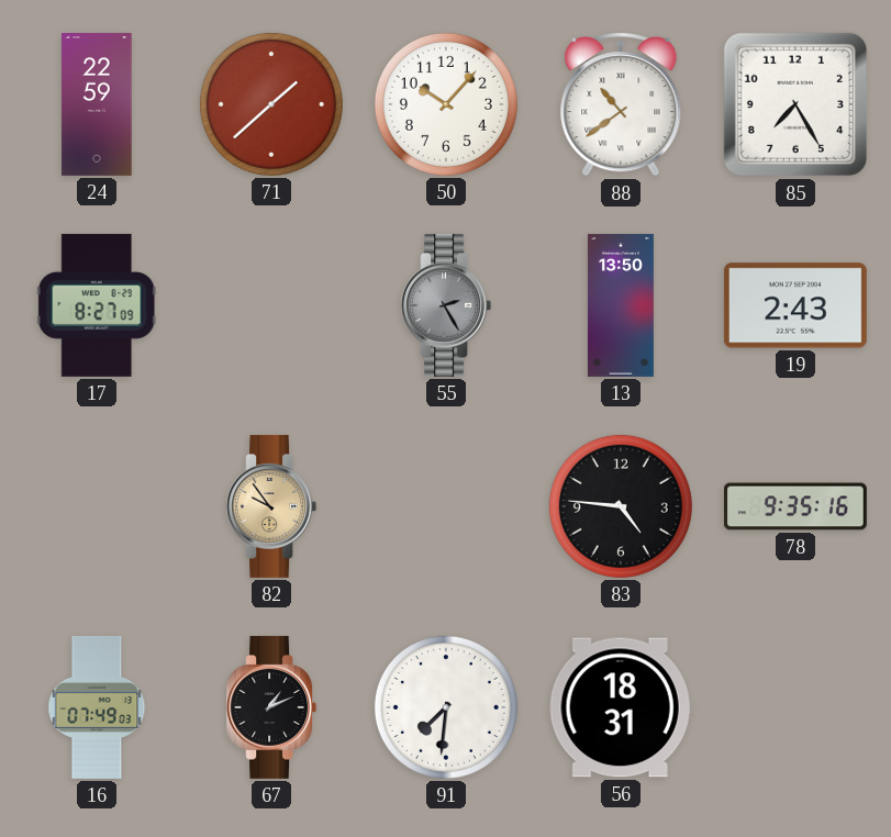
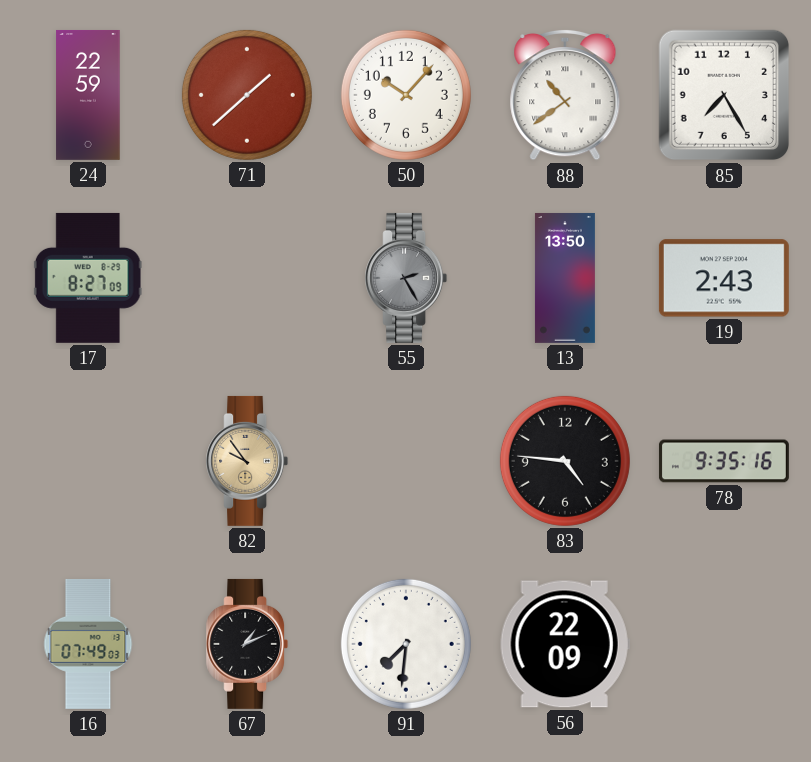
56: 18:31 -> 22:09
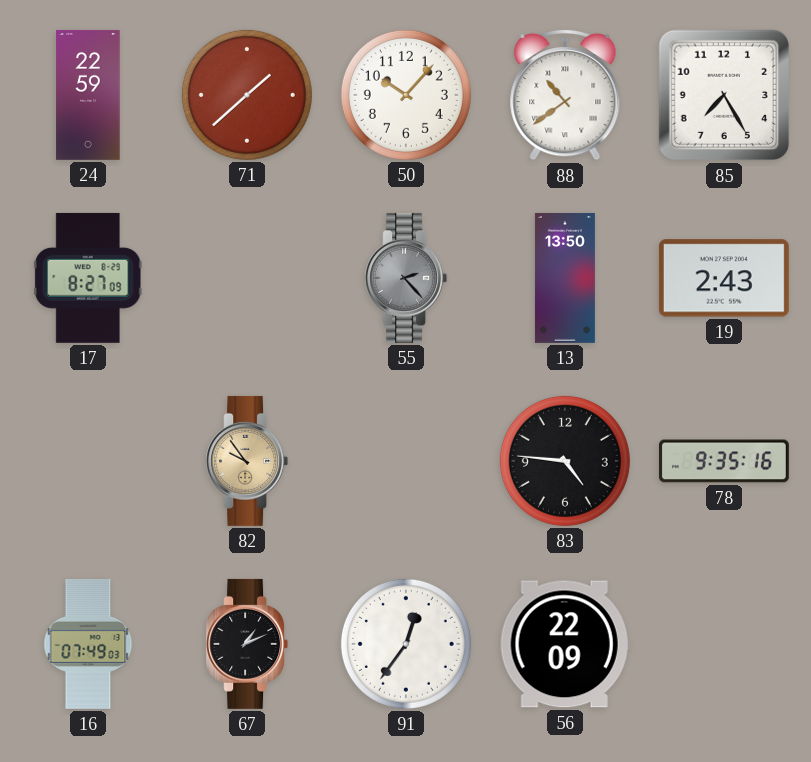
55: 2:25 -> 2:23
91: 7:31 -> 12:36
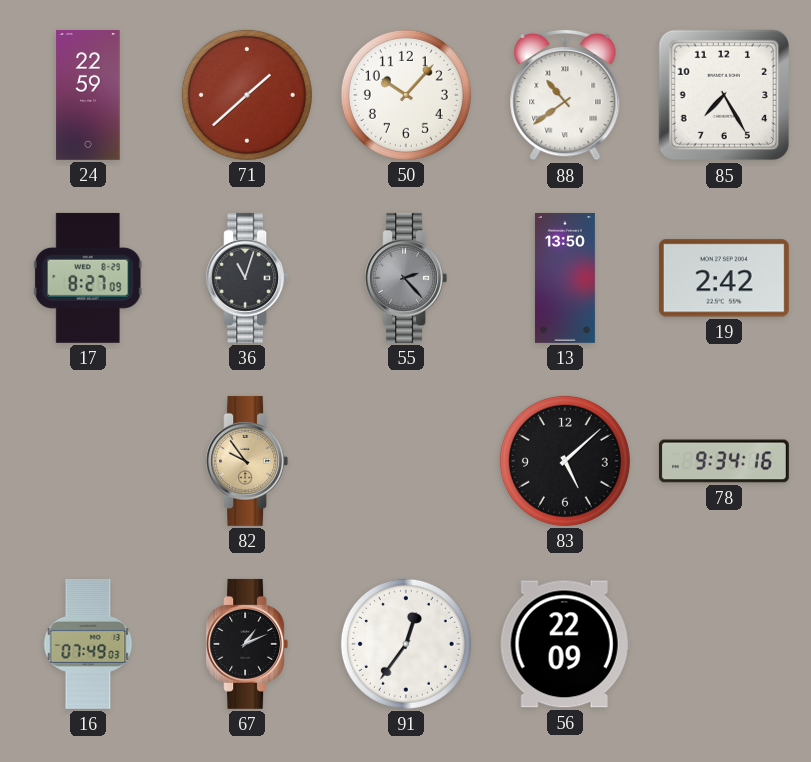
36: none -> 11:03
19: 2:43 -> 2:42
83: 4:46 -> 5:08
78: 9:35 -> 9:34
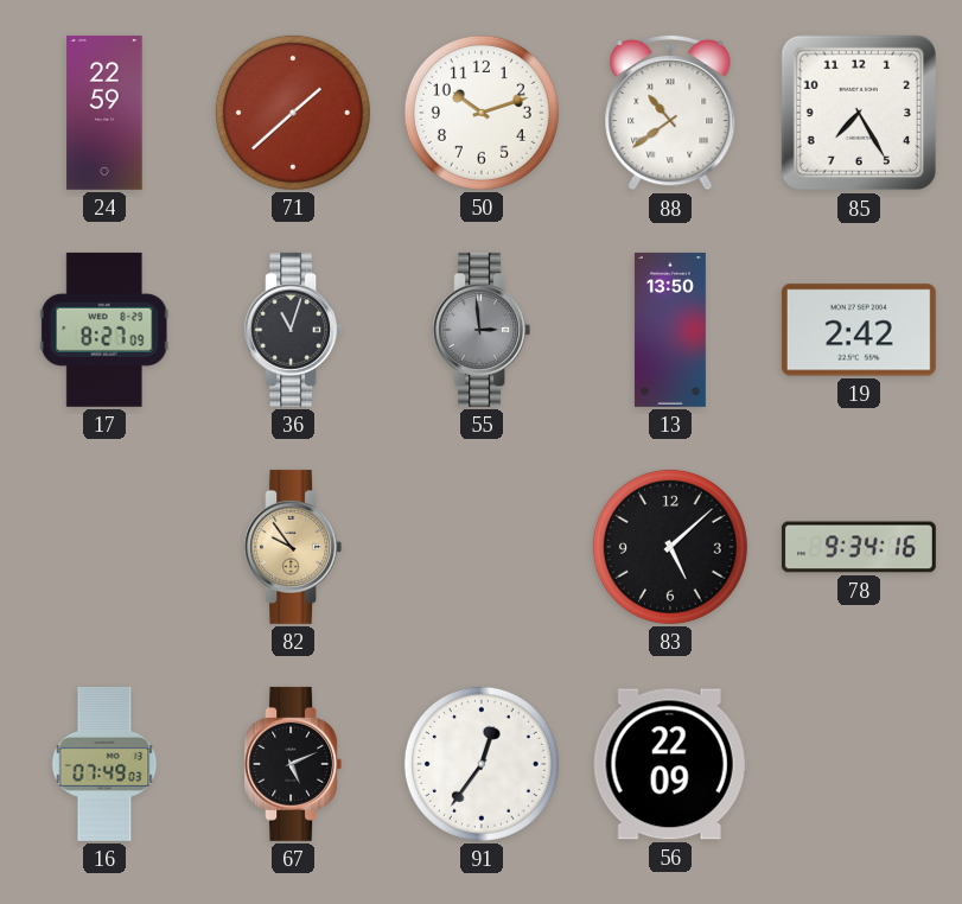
50: 10:07 -> 10:12
55: 2:23 -> 2:59
67: 1:11 -> 5:11
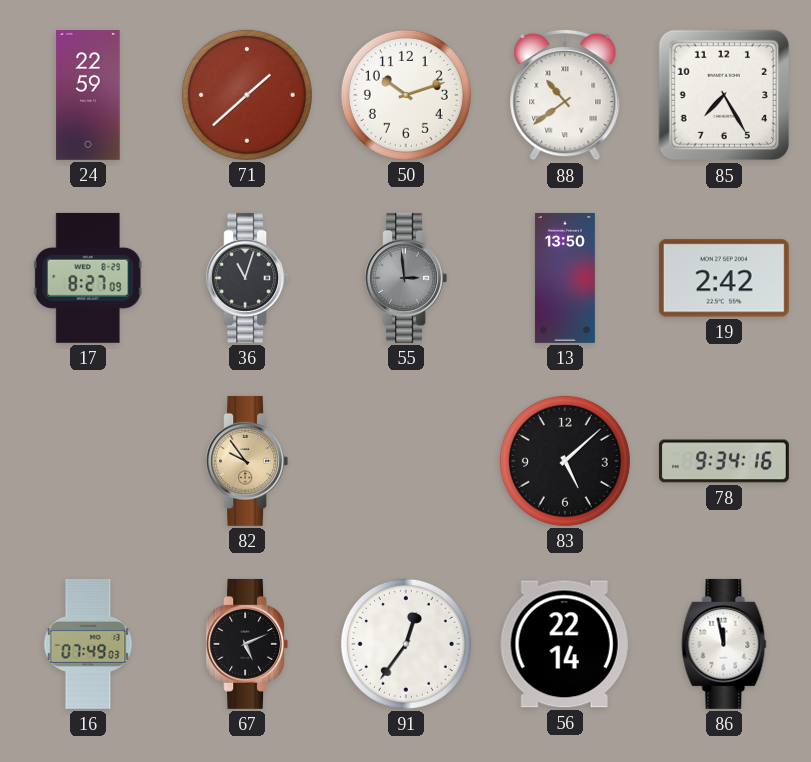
56: 22:09 -> 22:14
86: none -> 11:58
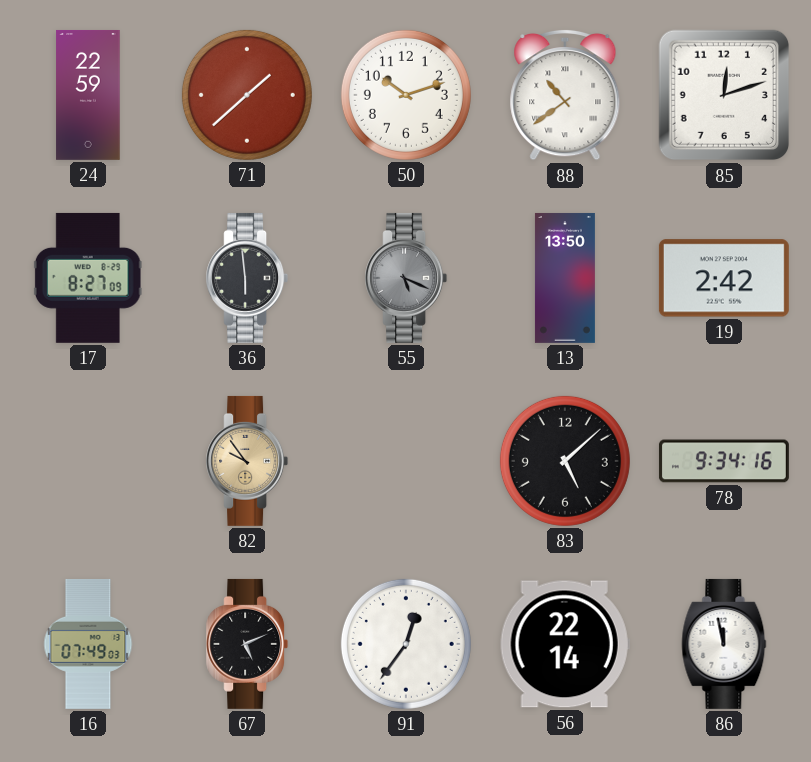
85: 7:25 -> 12:12
36: 11:03 -> 5:59
55: 2:59 -> 5:19
